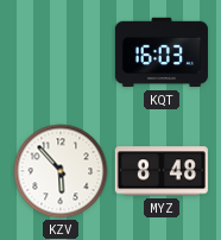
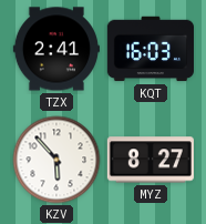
TZX: none -> 2:41
MYZ: 8:48 -> 8:27
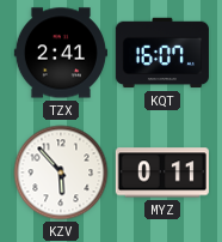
KQT: 16:03 -> 16:07
MYZ: 8:27 -> 0:11
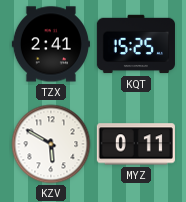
KQT: 16:07 -> 15:25
KZV: 5:53 -> 5:50
